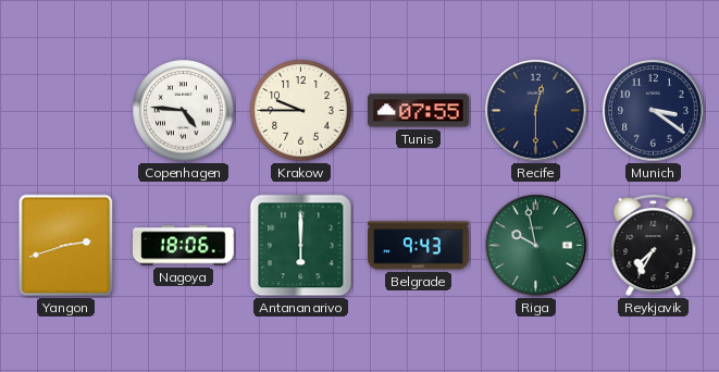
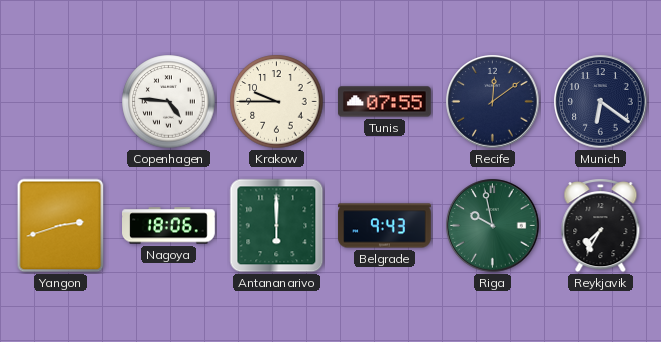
Recife: 12:30 -> 12:09
Munich: 3:21 -> 6:21
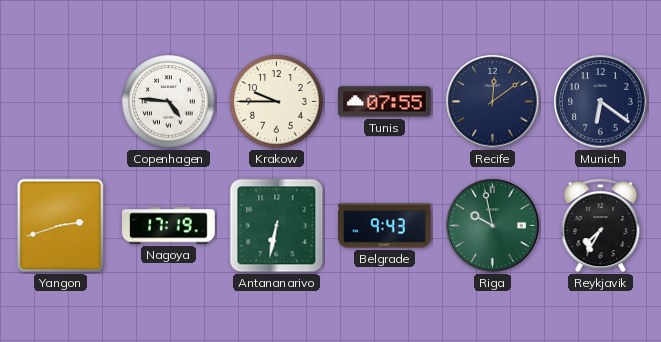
Nagoya: 18:06 -> 17:19
Antananarivo: 6:00 -> 6:32
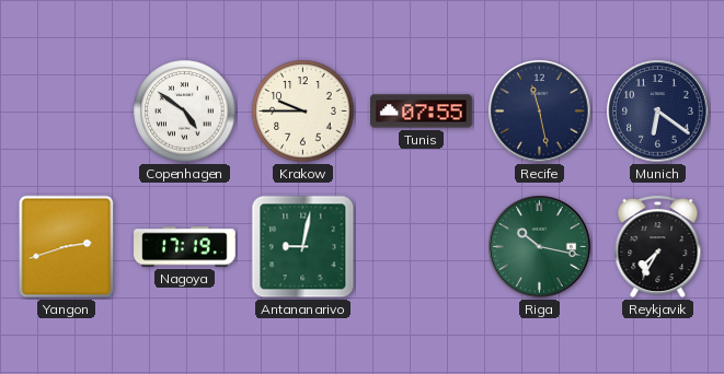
Copenhagen: 4:46 -> 4:51
Recife: 12:09 -> 11:28
Antananarivo: 6:32 -> 9:02
Belgrade: 9:43 -> none
Riga: 9:58 -> 10:17
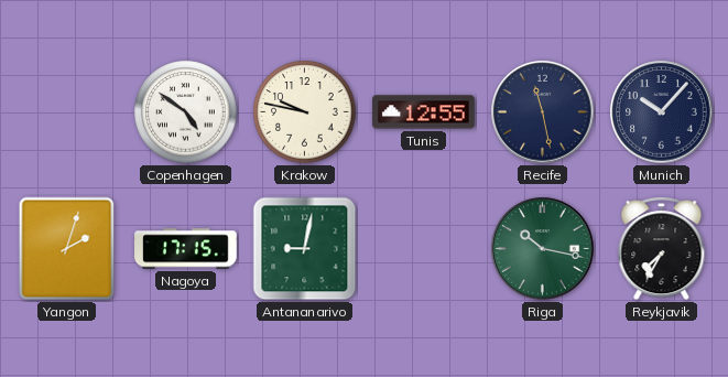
Krakow: 9:45 -> 9:47
Tunis: 07:55 -> 12:55
Munich: 6:21 -> 10:07
Yangon: 2:42 -> 2:03
Nagoya: 17:19 -> 17:15
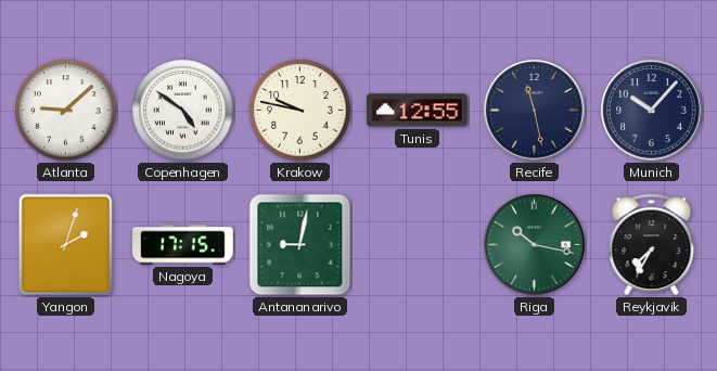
Atlanta: none -> 9:08
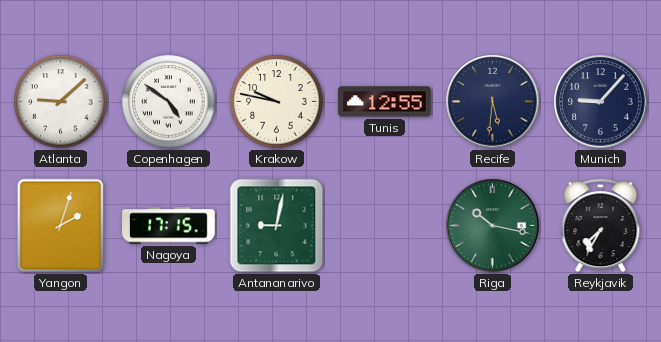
Recife: 11:28 -> 5:31
Munich: 10:07 -> 9:07
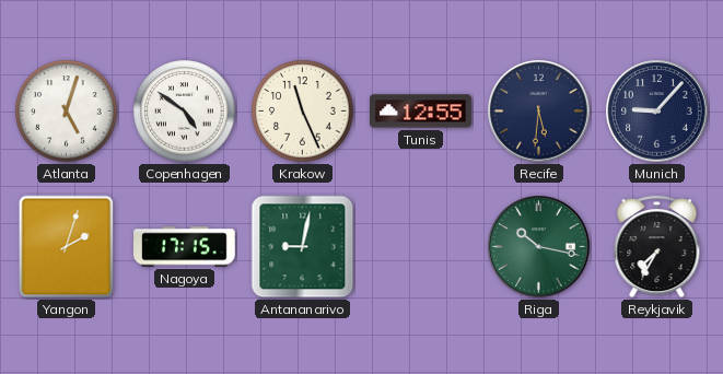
Atlanta: 9:08 -> 5:03
Krakow: 9:47 -> 11:26
